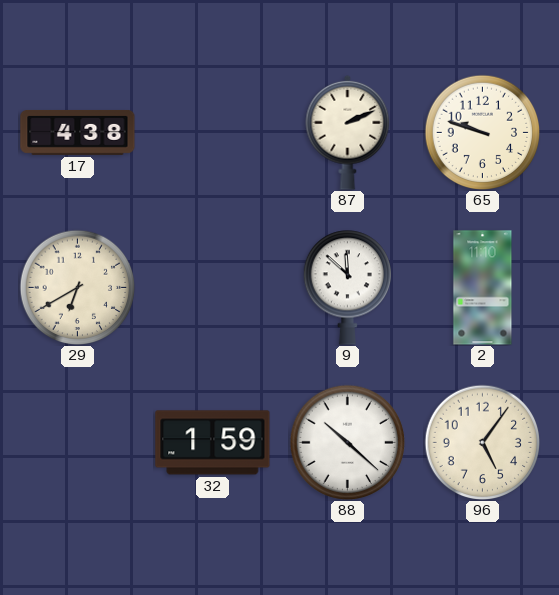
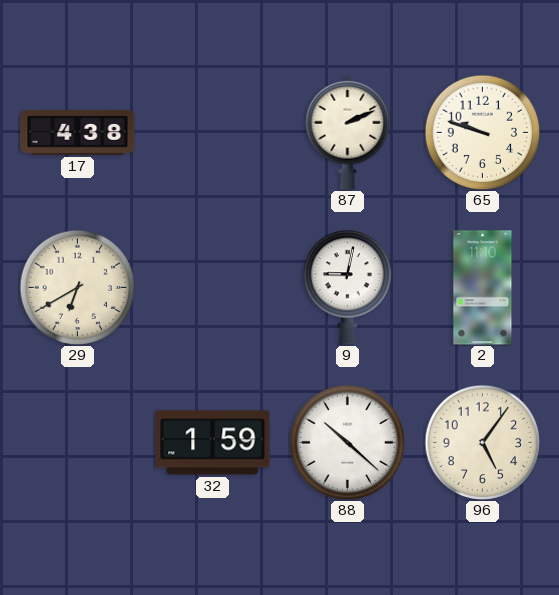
9: 11:52 -> 9:02
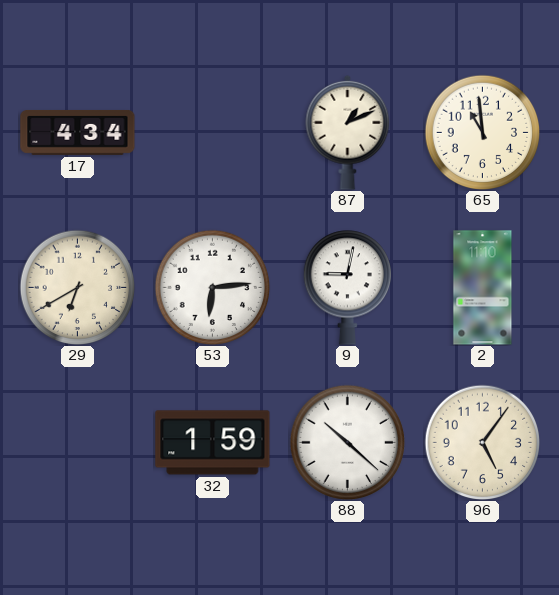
17: 4:38 -> 4:34
87: 2:11 -> 1:11
65: 9:48 -> 10:59
53: none -> 6:14
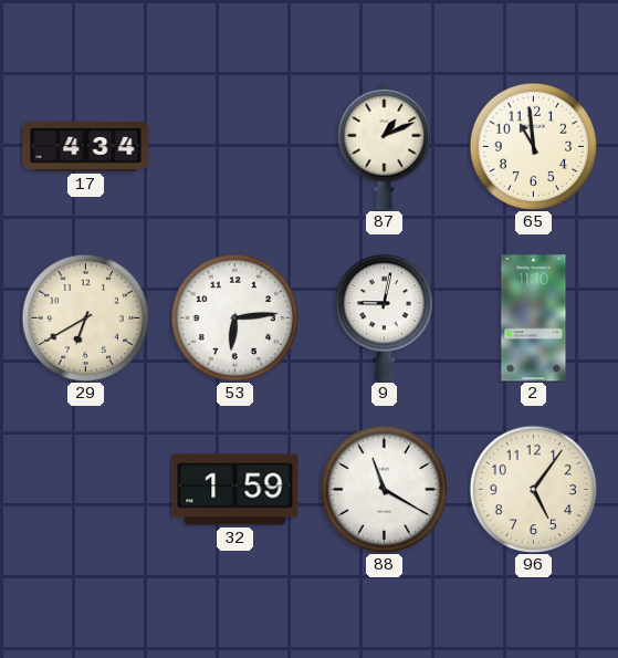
88: 10:22 -> 11:20
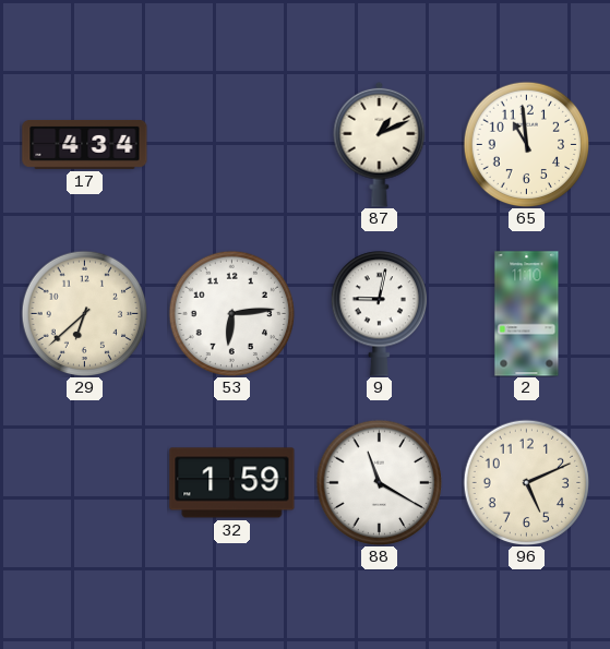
29: 6:40 -> 6:38
96: 5:06 -> 5:11
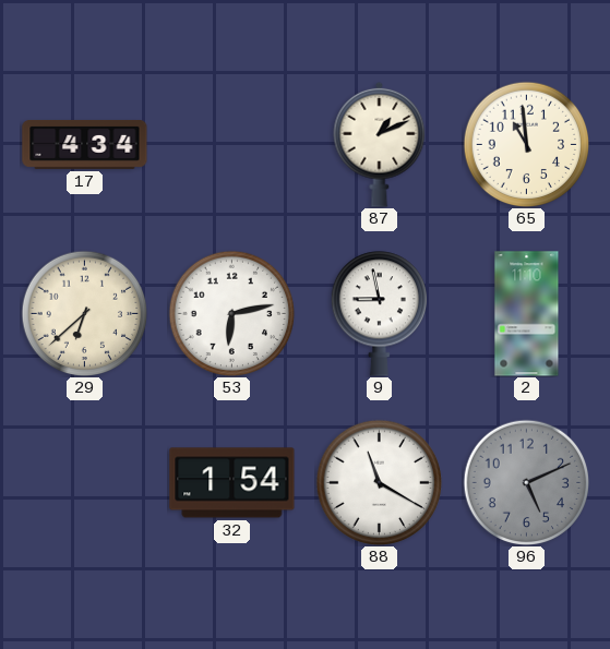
53: 6:14 -> 6:13
9: 9:02 -> 8:58
32: 1:59 -> 1:54
96 dial: cream -> grey
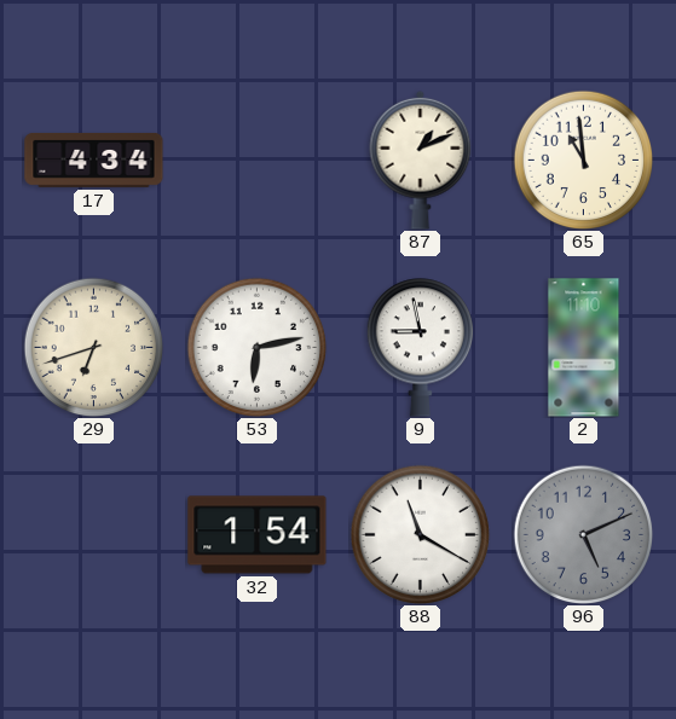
29: 6:38 -> 6:42
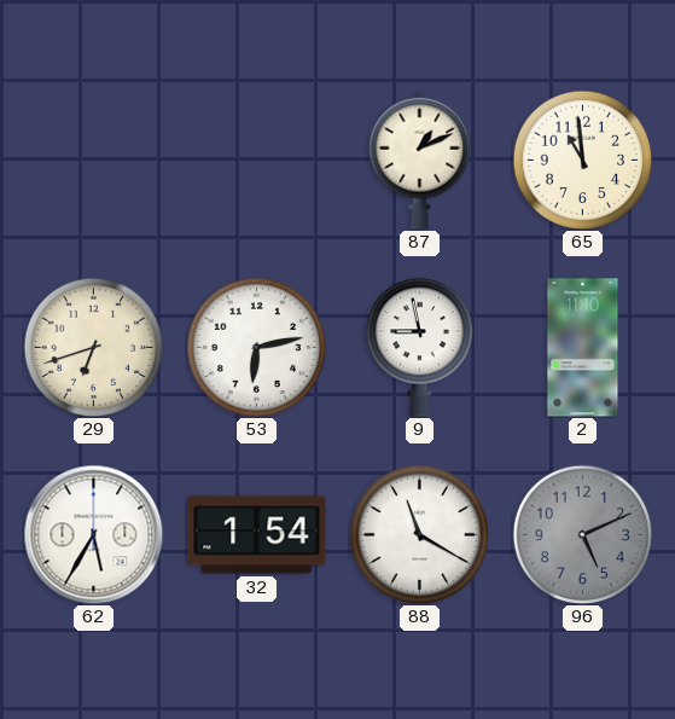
17: 4:34 -> none
62: none -> 5:35
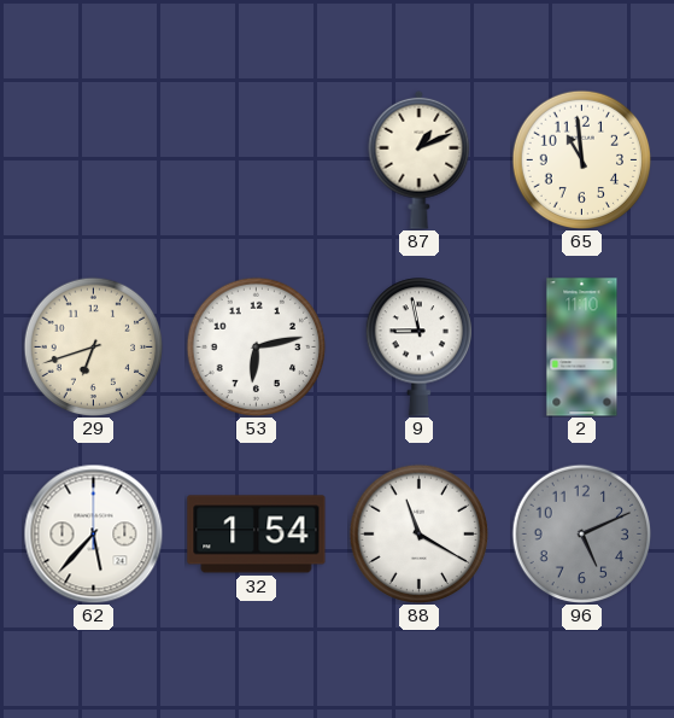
62: 5:35 -> 5:37
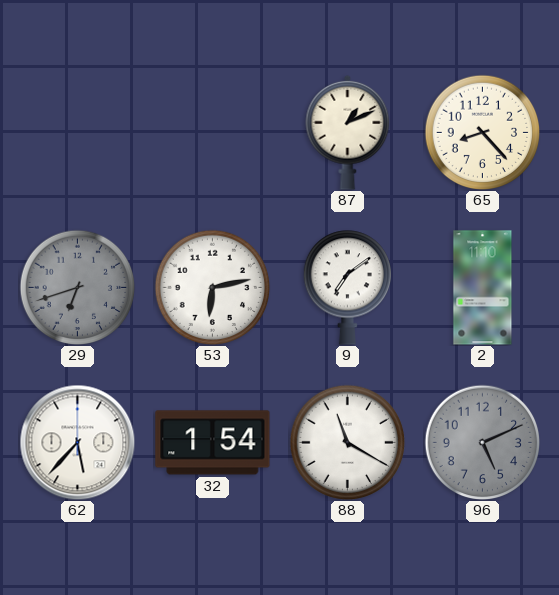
65: 10:59 -> 8:23
29 dial: cream -> grey
9: 8:58 -> 7:09
